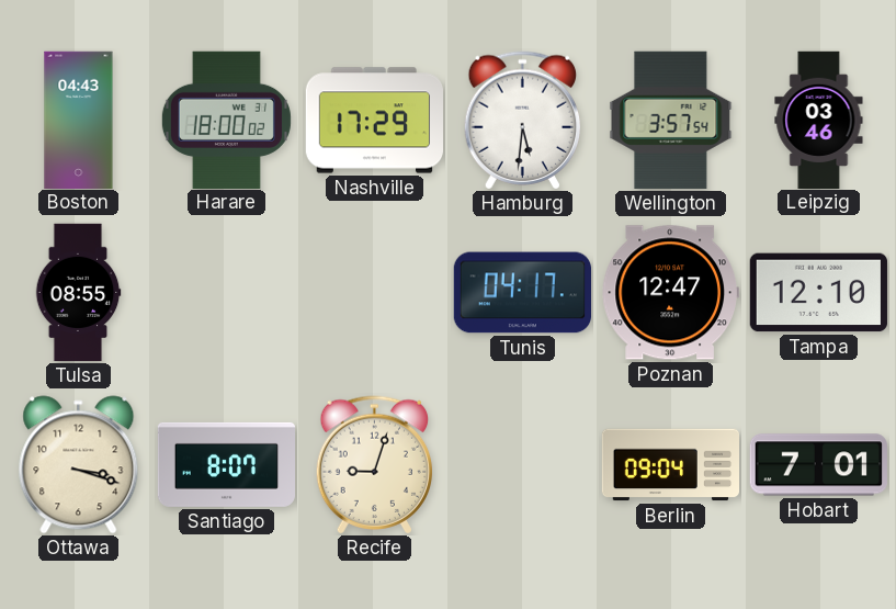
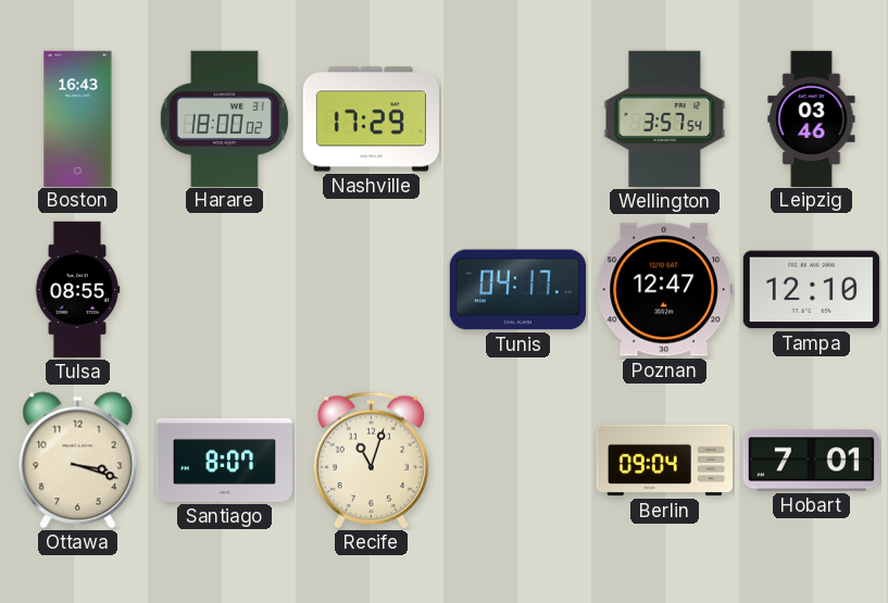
Boston: 04:43 -> 16:43
Hamburg: 5:31 -> none
Recife: 9:03 -> 11:03
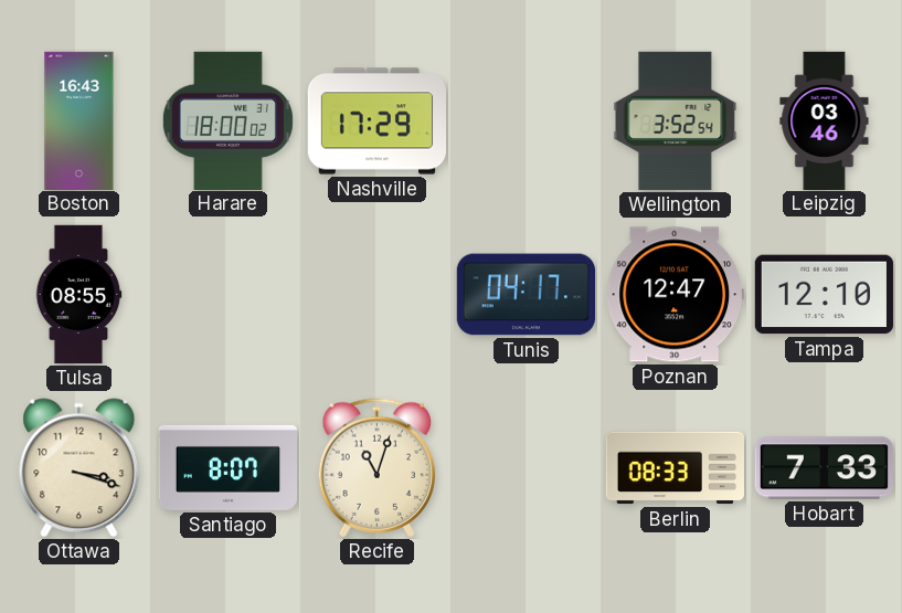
Wellington: 3:57 -> 3:52
Berlin: 09:04 -> 08:33
Hobart: 7:01 -> 7:33
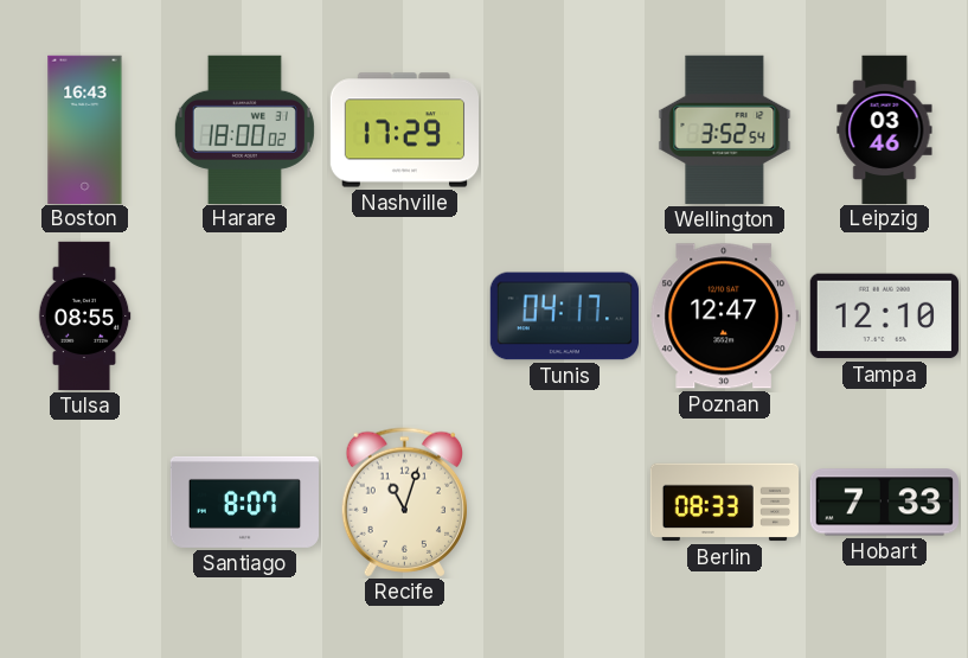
Ottawa: 3:18 -> none
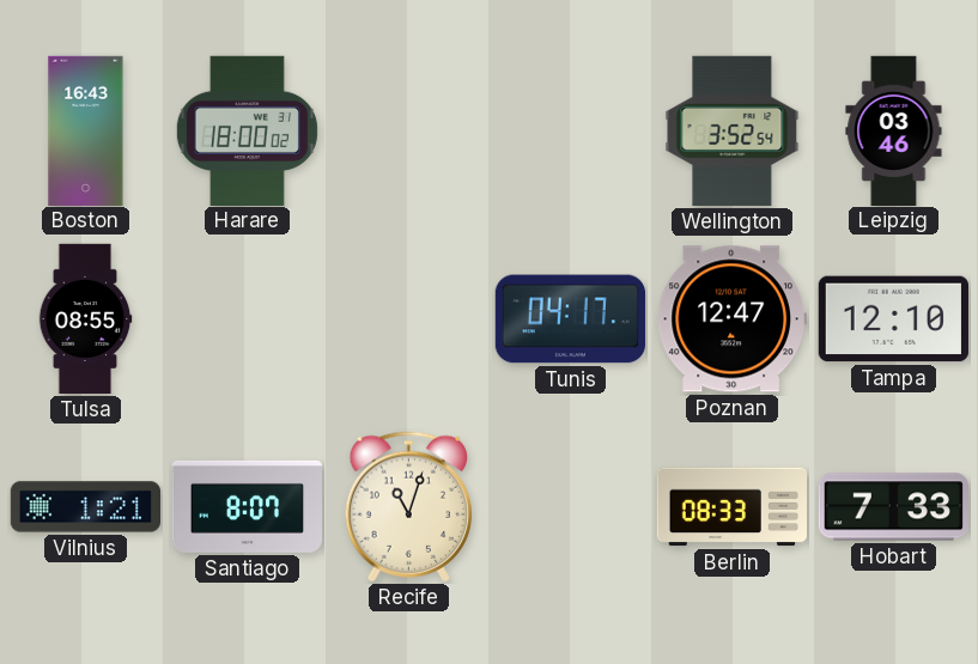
Nashville: 17:29 -> none
Vilnius: none -> 1:21
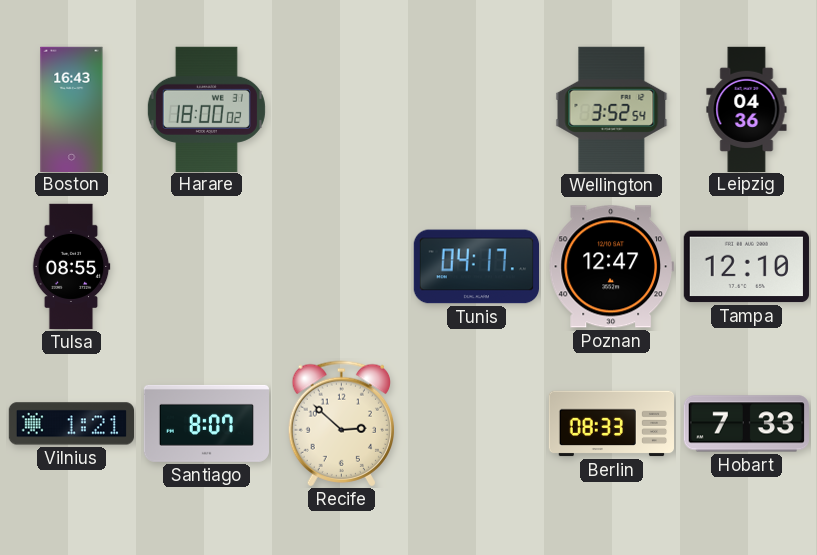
Leipzig: 03:46 -> 04:36
Recife: 11:03 -> 2:52
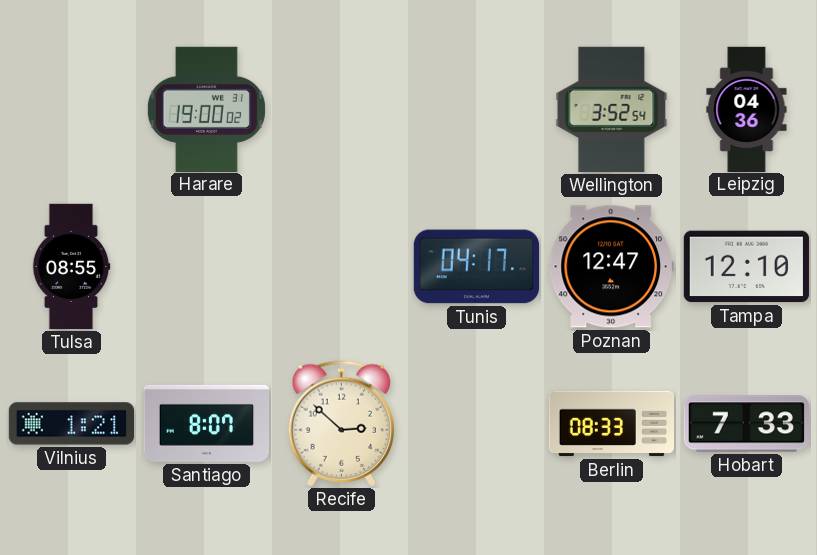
Boston: 16:43 -> none
Harare: 18:00 -> 19:00
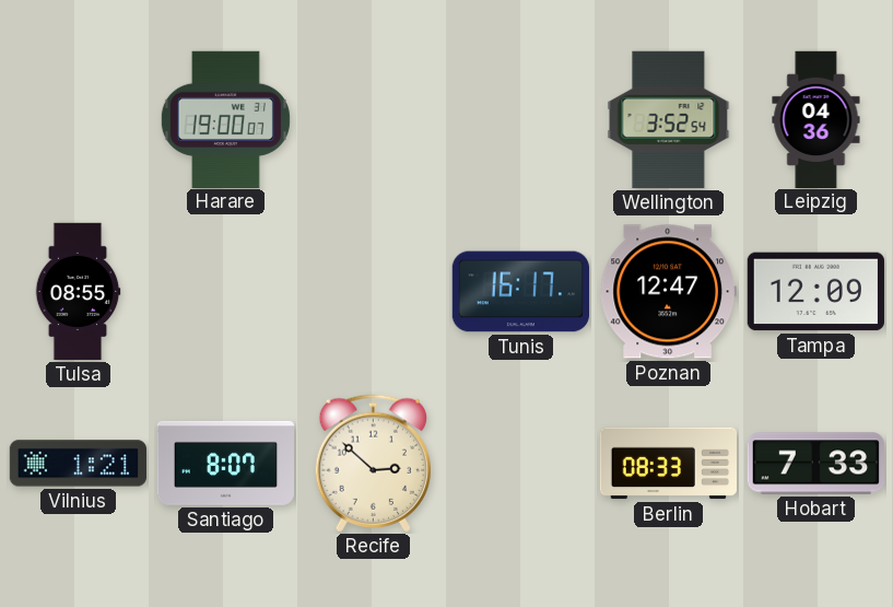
Harare: 19:00:02 -> 19:00:07
Tunis: 04:17 -> 16:17
Tampa: 12:10 -> 12:09
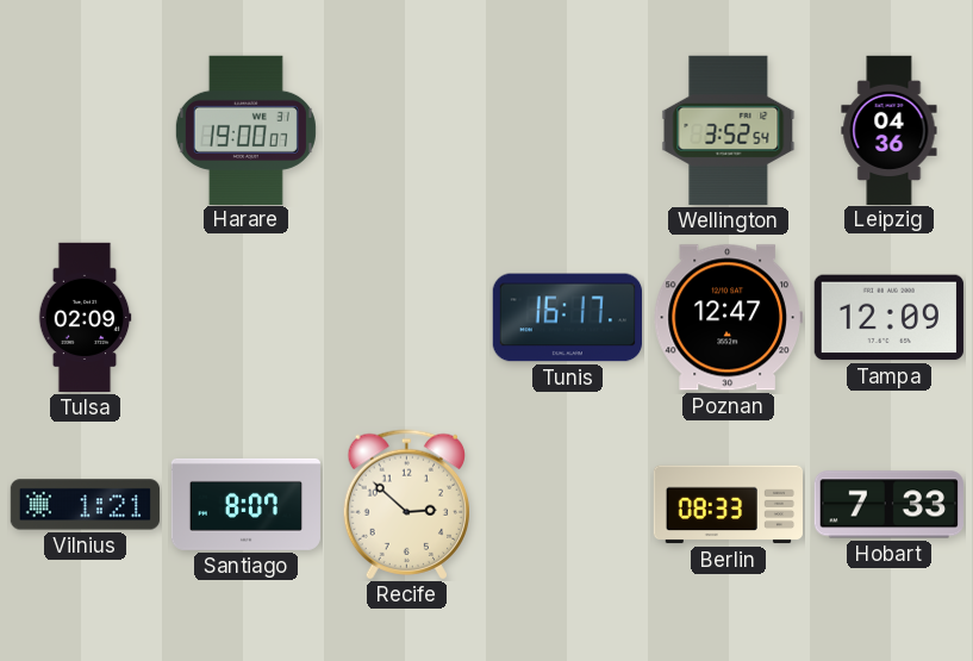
Tulsa: 08:55 -> 02:09
